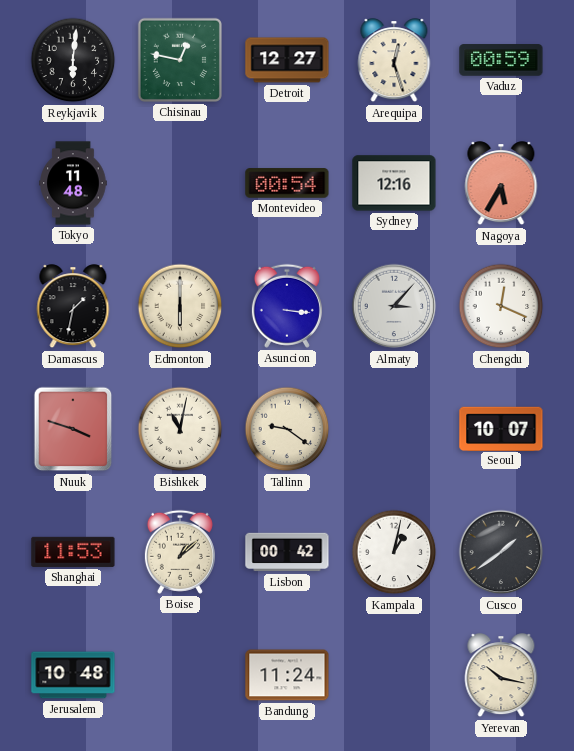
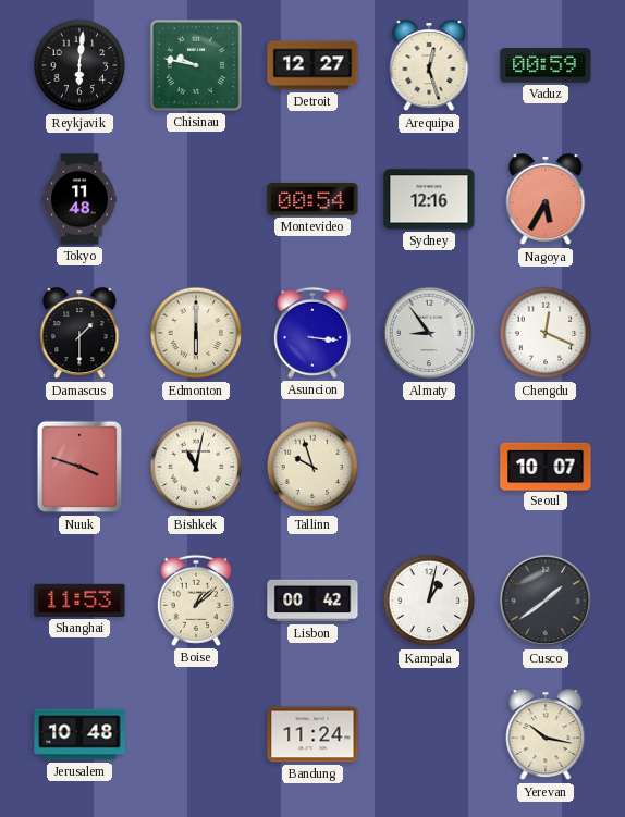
Chisinau: 12:47 -> 9:47
Damascus: 1:32 -> 1:30
Almaty: 3:07 -> 8:54
Tallinn: 9:21 -> 9:57
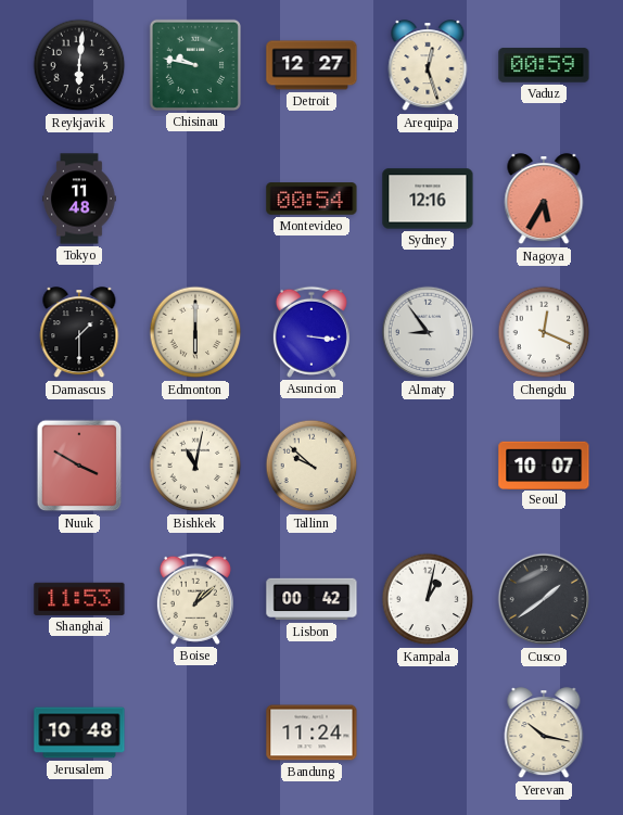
Nuuk: 3:48 -> 3:50
Tallinn: 9:57 -> 9:52
